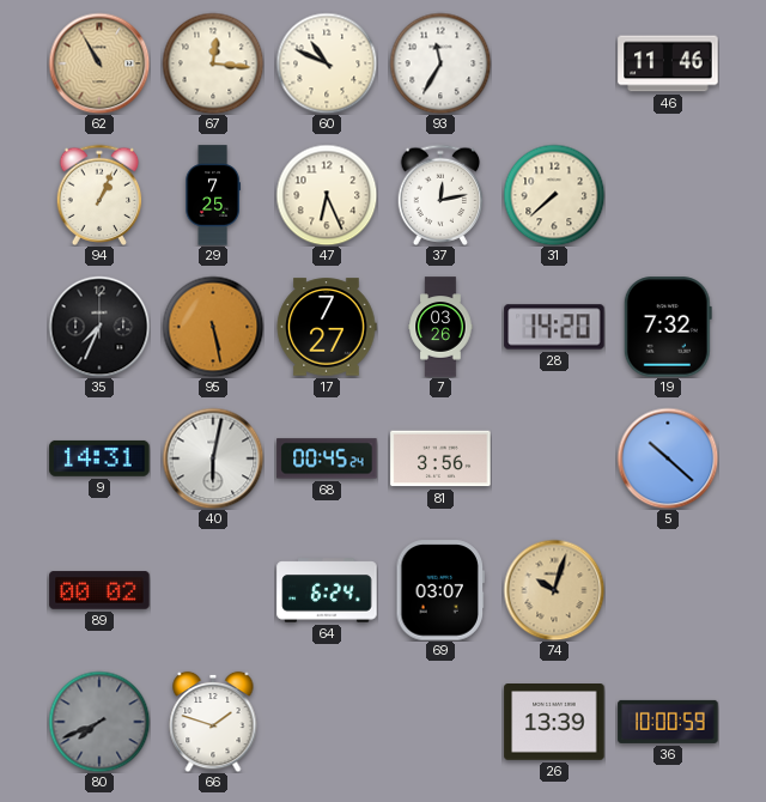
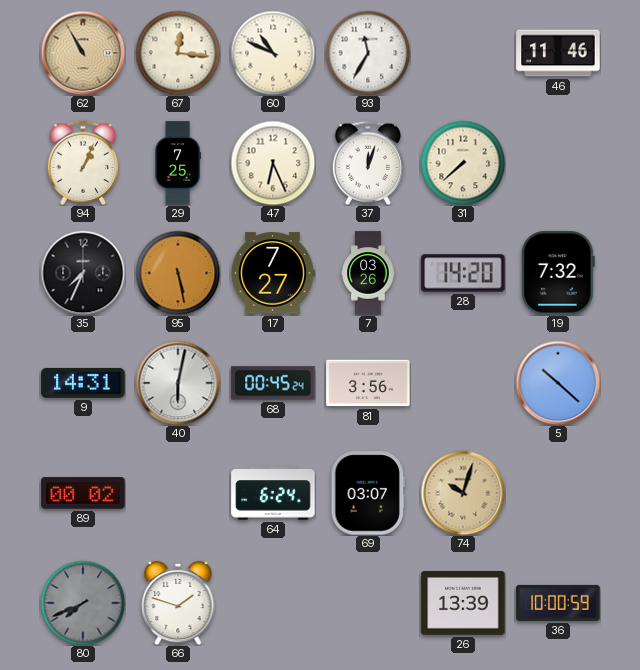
37: 12:13 -> 12:03
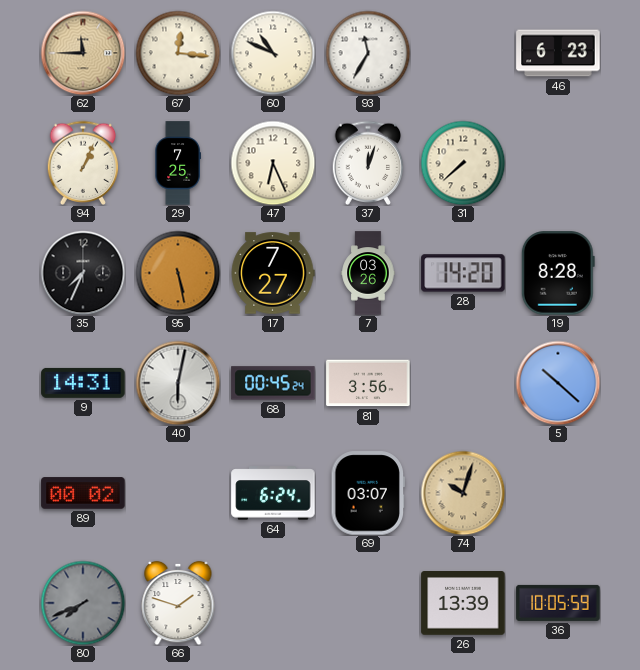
62: 10:55 -> 11:45
46: 11:46 -> 6:23
19: 7:32 -> 8:28
36: 10:00 -> 10:05
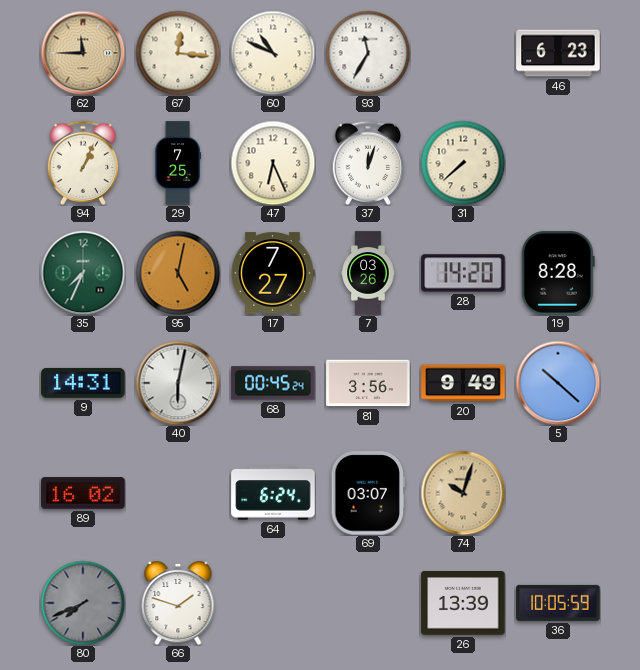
35 dial: black -> green
95: 5:28 -> 5:02
20: none -> 9:49
89: 00:02 -> 16:02
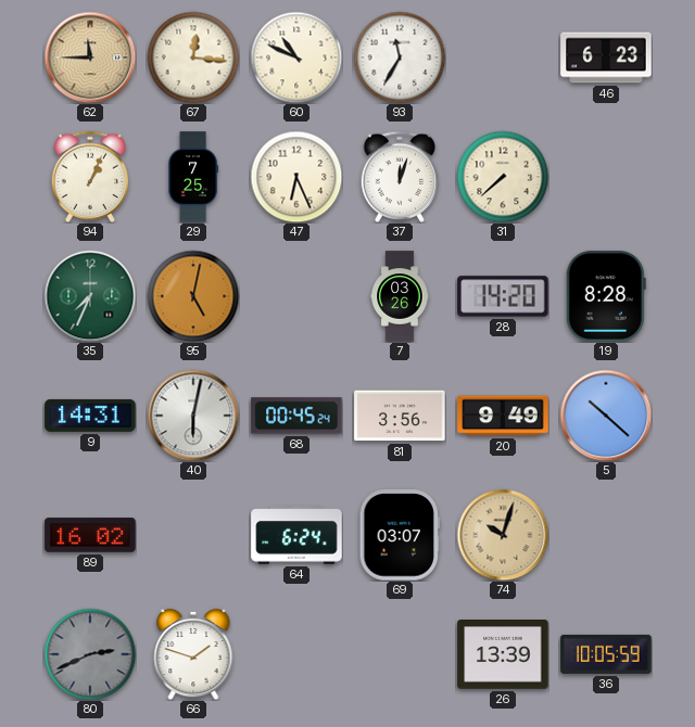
17: 7:27 -> none
80: 7:41 -> 2:41
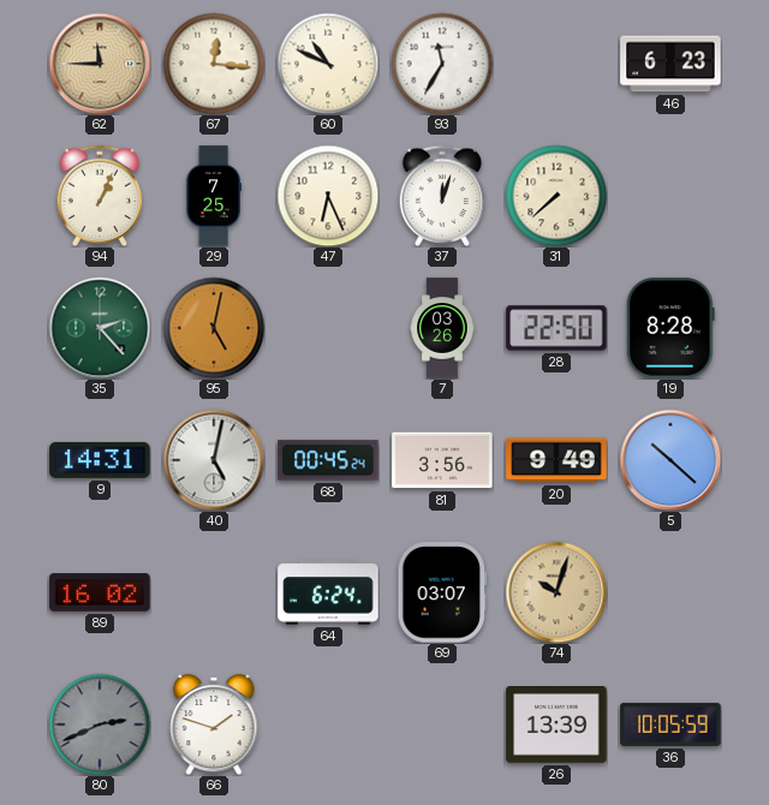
35: 7:34 -> 2:23
28: 14:20 -> 22:50
40: 6:02 -> 5:02
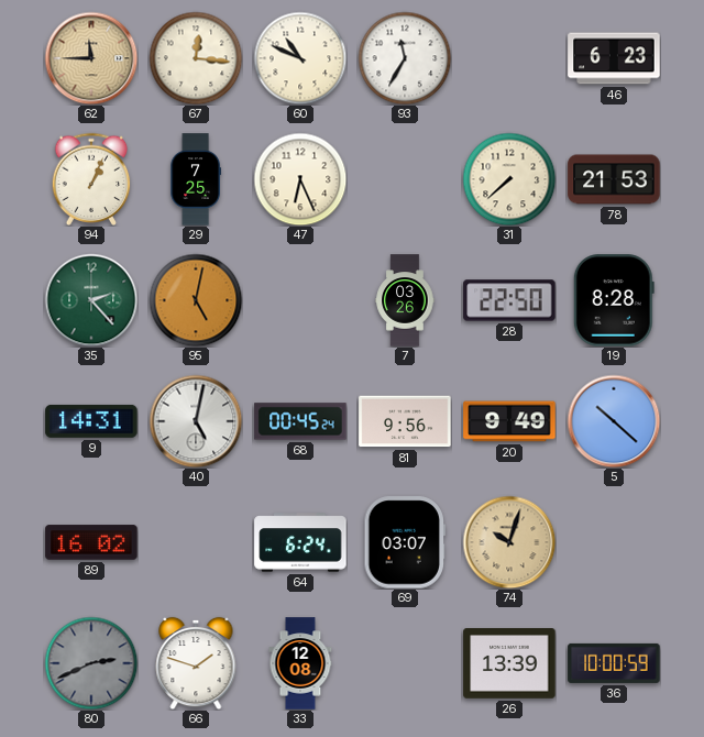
37: 12:03 -> none
78: none -> 21:53
81: 3:56 -> 9:56
33: none -> 12:08
36: 10:05 -> 10:00
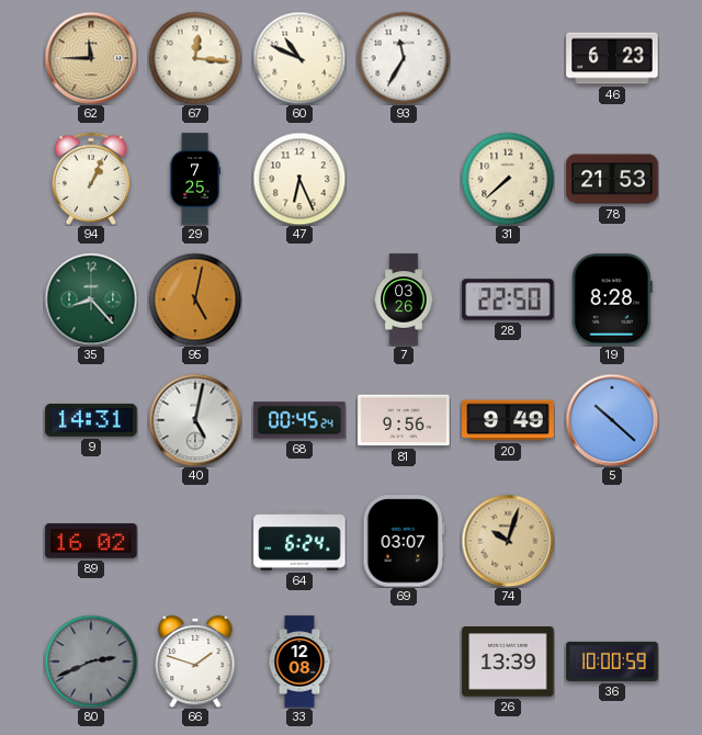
35: 2:23 -> 8:23
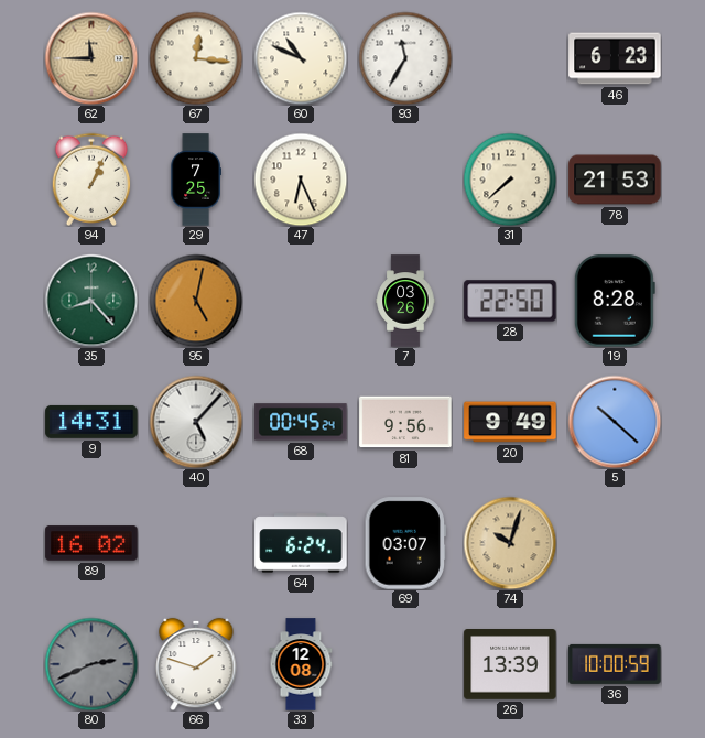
40: 5:02 -> 5:07
